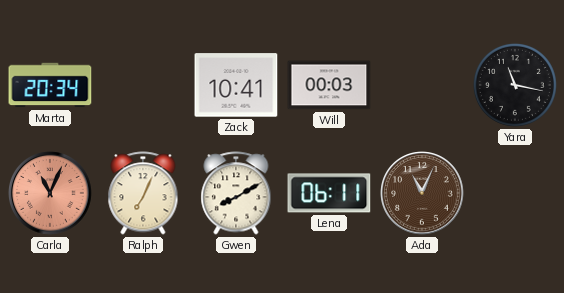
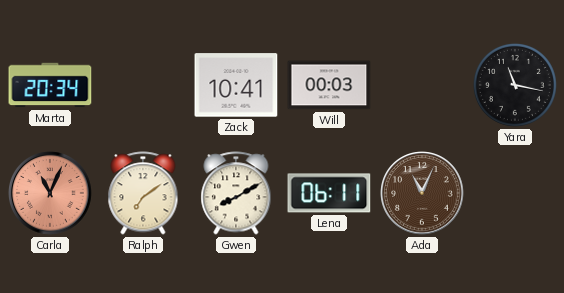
Ralph: 7:04 -> 7:09
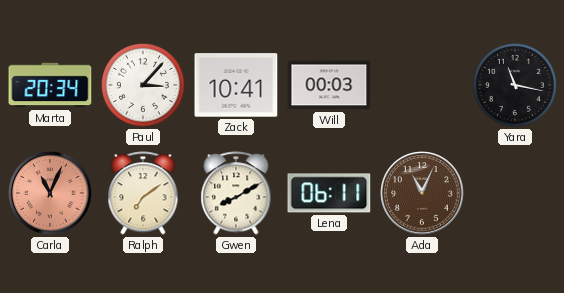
Paul: none -> 3:07
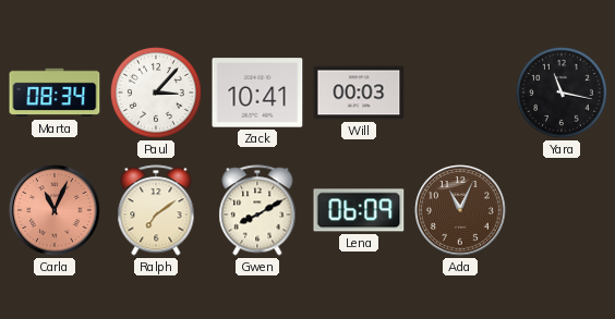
Marta: 20:34 -> 08:34
Lena: 06:11 -> 06:09
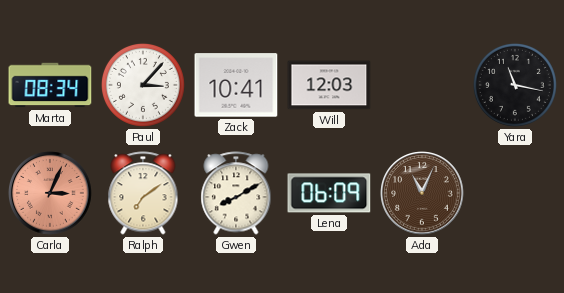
Will: 00:03 -> 12:03
Carla: 11:04 -> 3:04
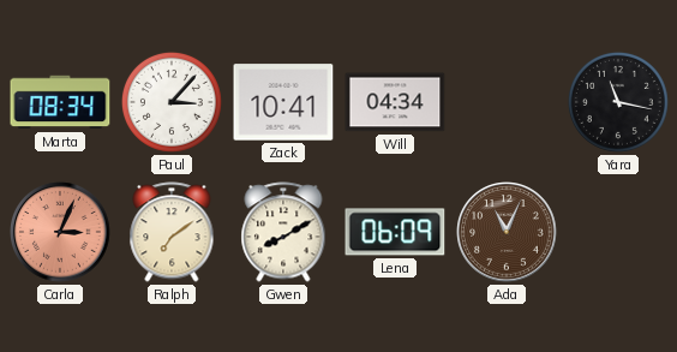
Will: 12:03 -> 04:34
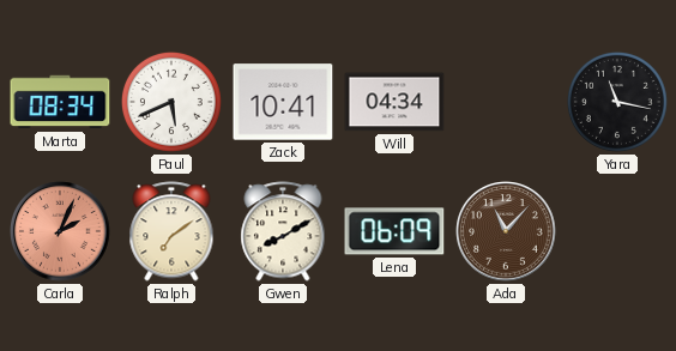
Paul: 3:07 -> 5:41
Carla: 3:04 -> 2:04
Ada: 11:04 -> 11:07
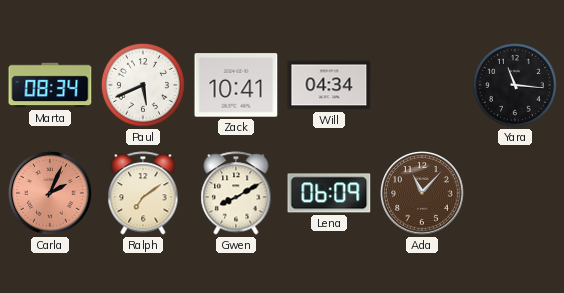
Yara: 11:17 -> 11:16
